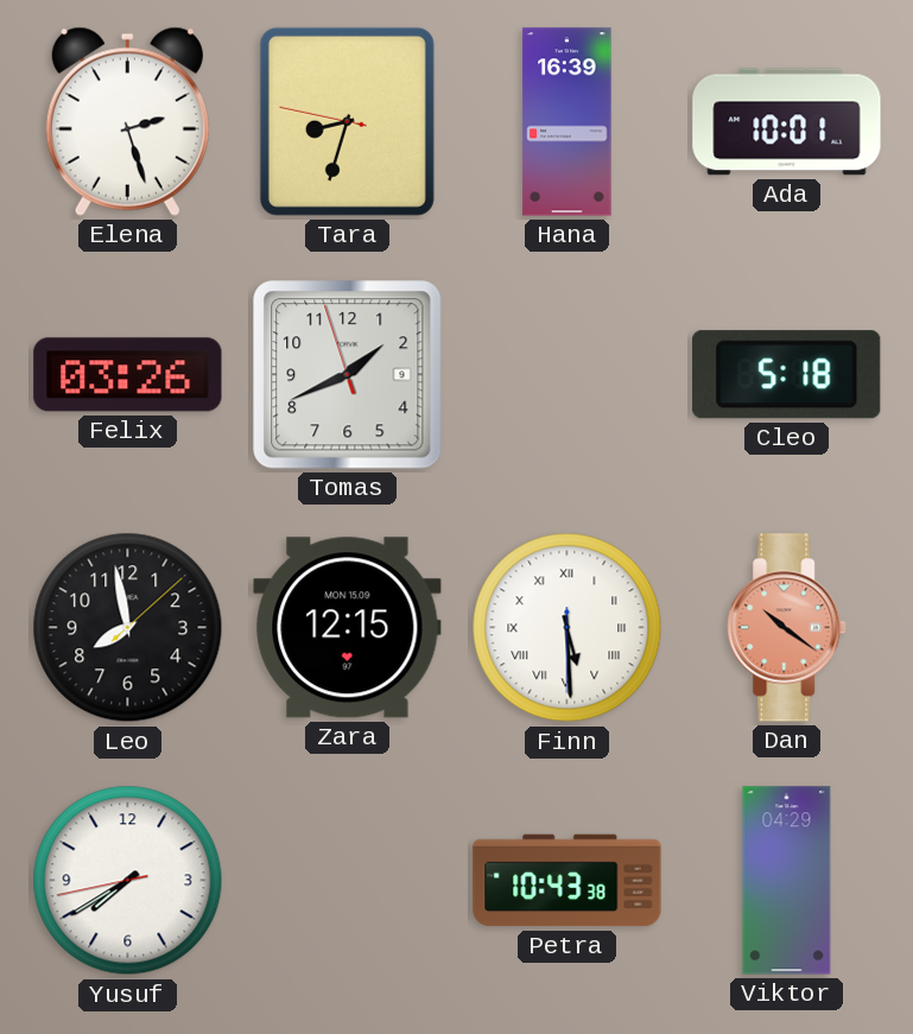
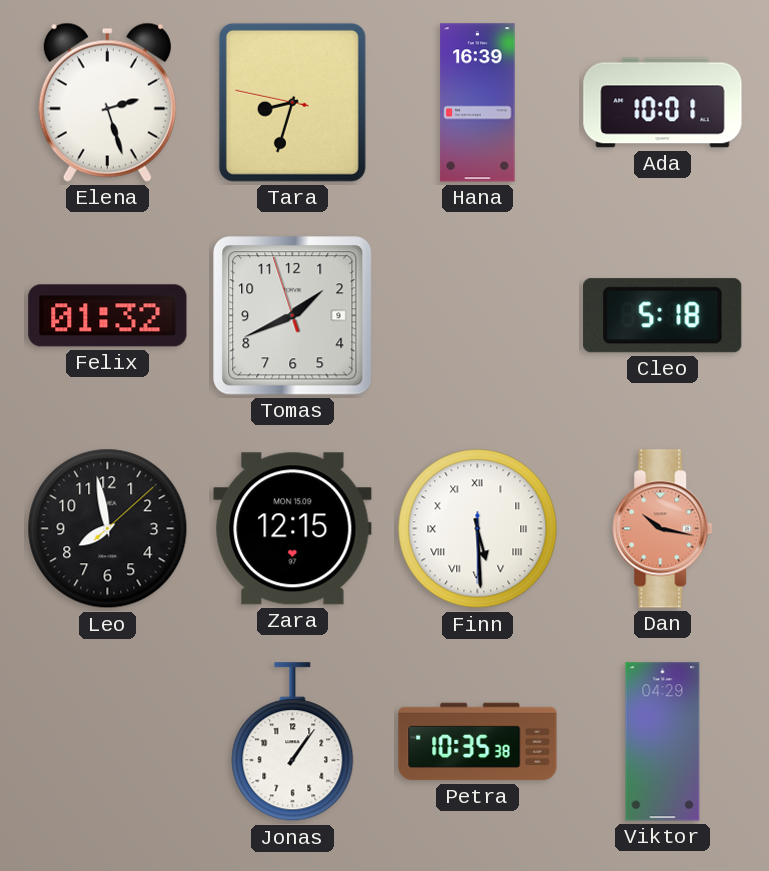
Felix: 03:26 -> 01:32
Dan: 10:21 -> 10:17
Yusuf: 7:39 -> none
Jonas: none -> 1:06
Petra: 10:43 -> 10:35
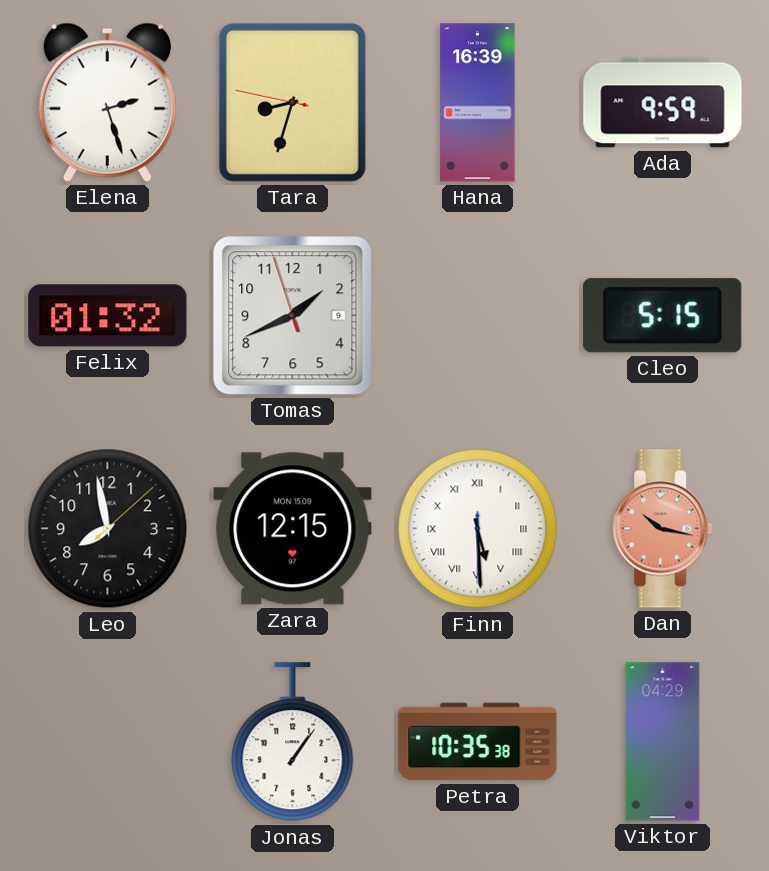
Ada: 10:01 -> 9:59
Cleo: 5:18 -> 5:15
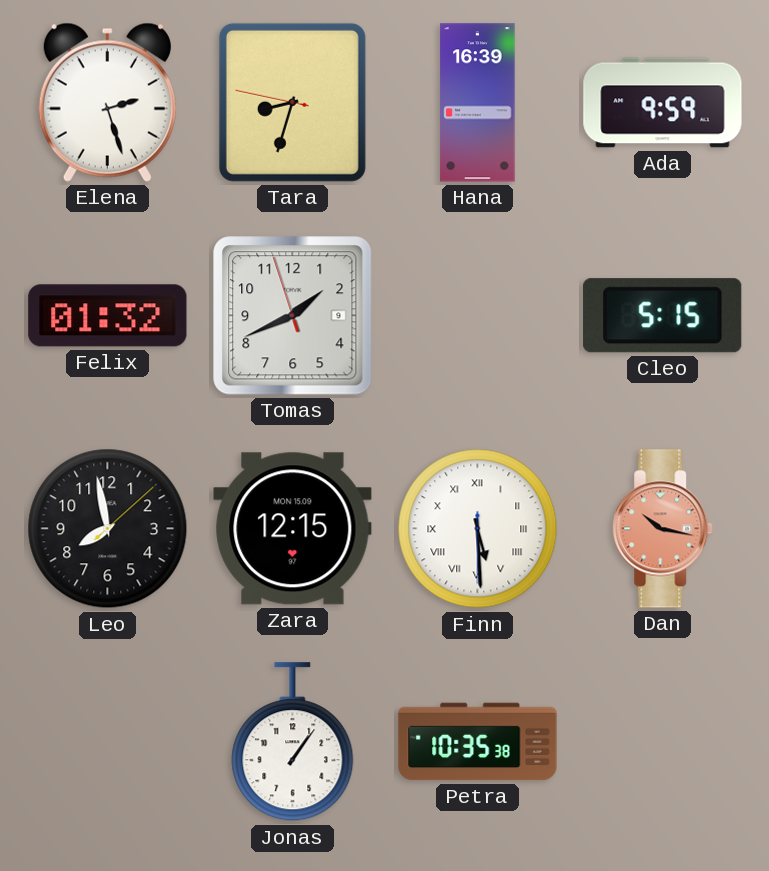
Viktor: 04:29 -> none
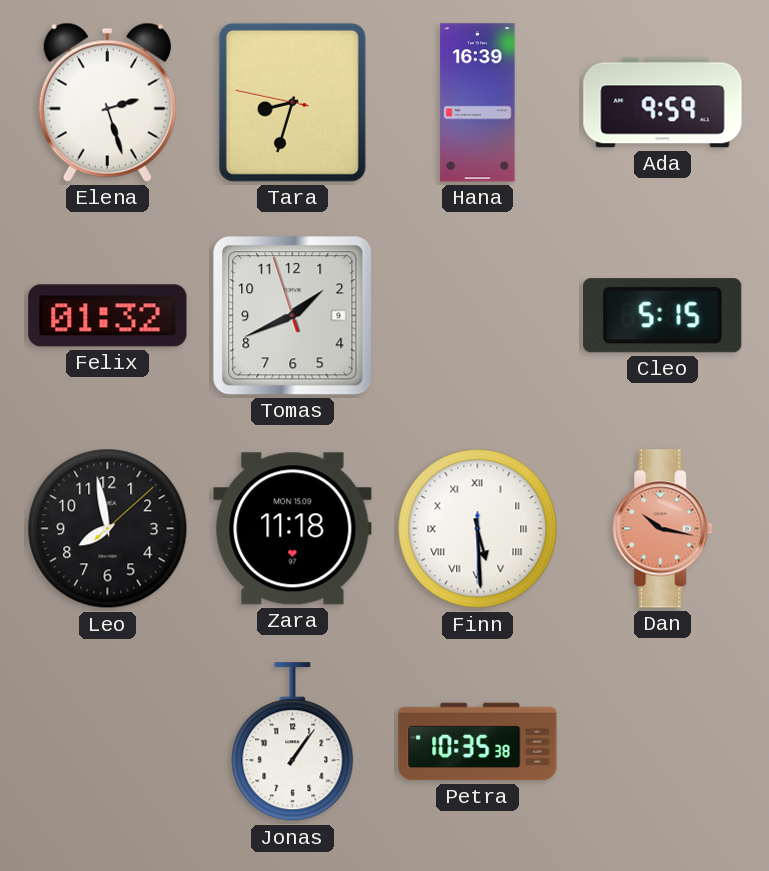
Zara: 12:15 -> 11:18
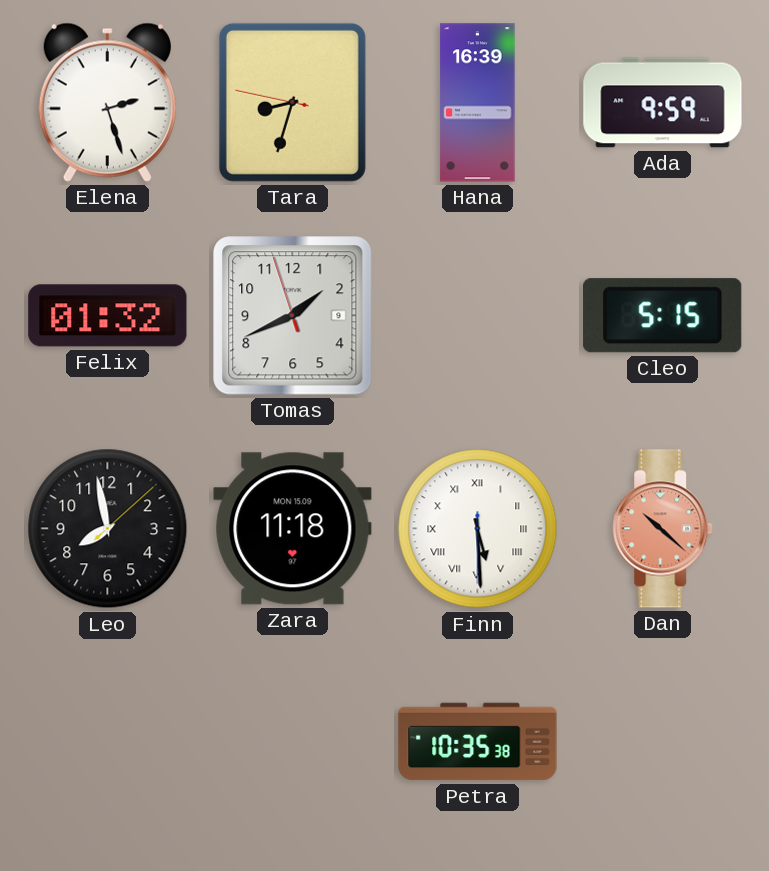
Dan: 10:17 -> 10:22
Jonas: 1:06 -> none
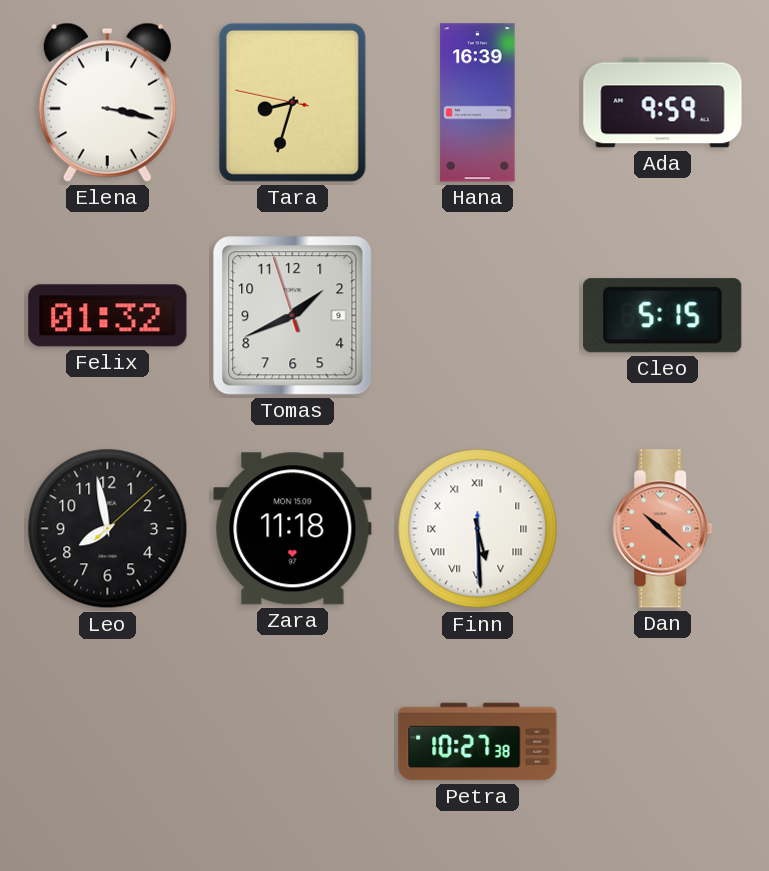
Elena: 2:27 -> 3:17
Petra: 10:35 -> 10:27
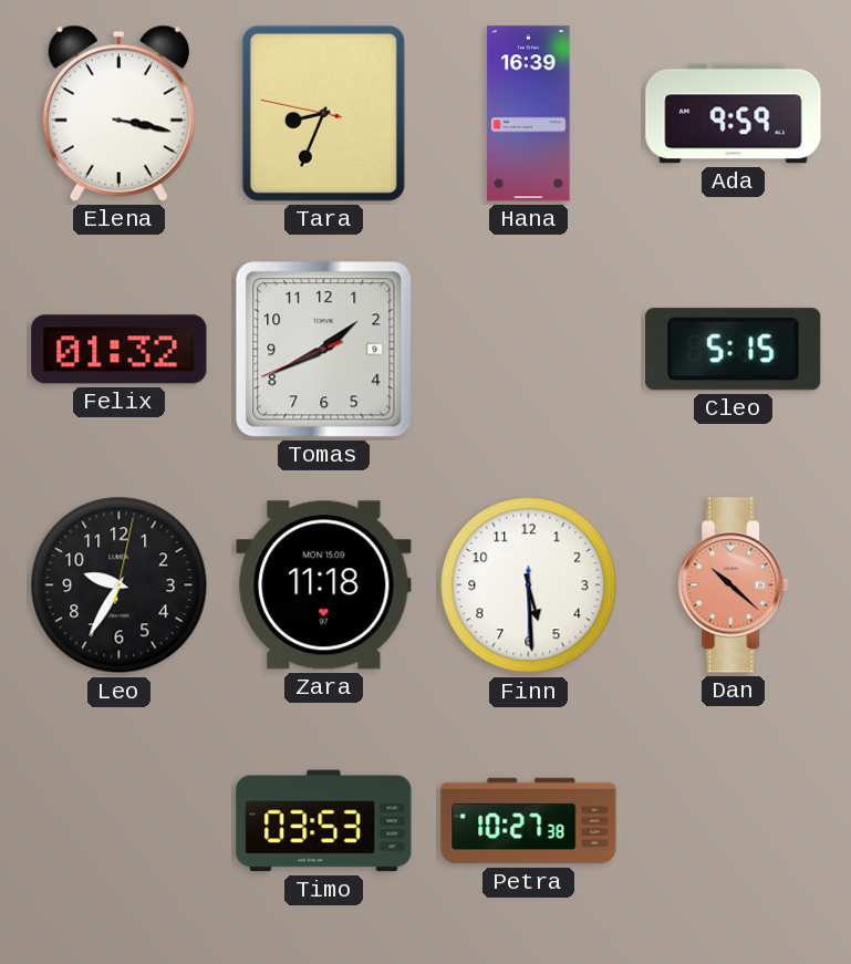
Tara: 8:32 -> 8:33
Tomas: 1:40:57 -> 1:40:41
Leo: 7:58 -> 9:35
Finn numerals: Roman -> Arabic
Timo: none -> 03:53
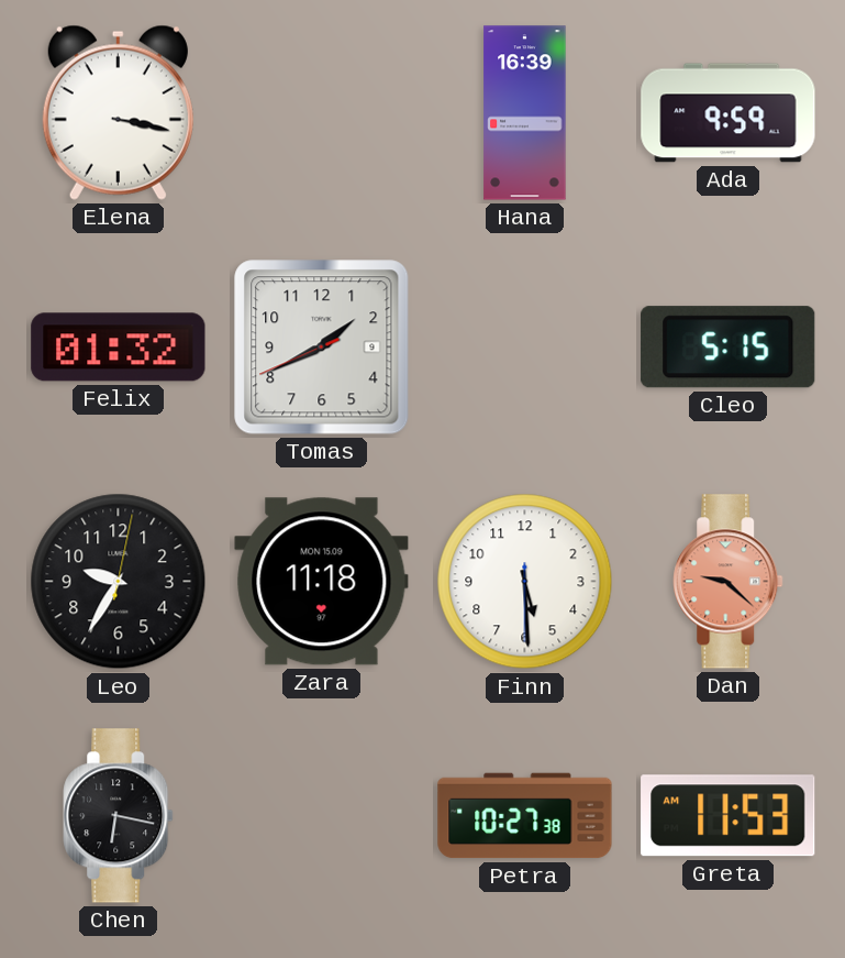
Tara: 8:33 -> none
Dan: 10:22 -> 9:22
Chen: none -> 6:17
Timo: 03:53 -> none
Greta: none -> 11:53
